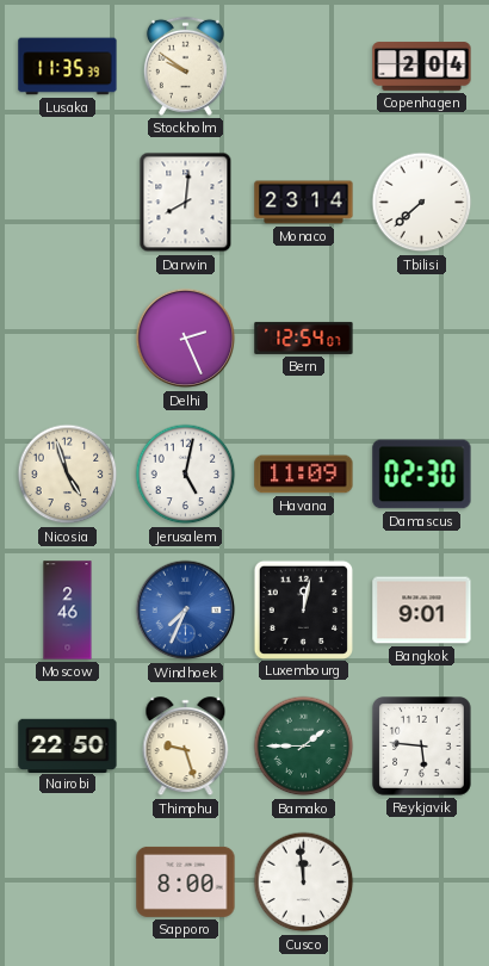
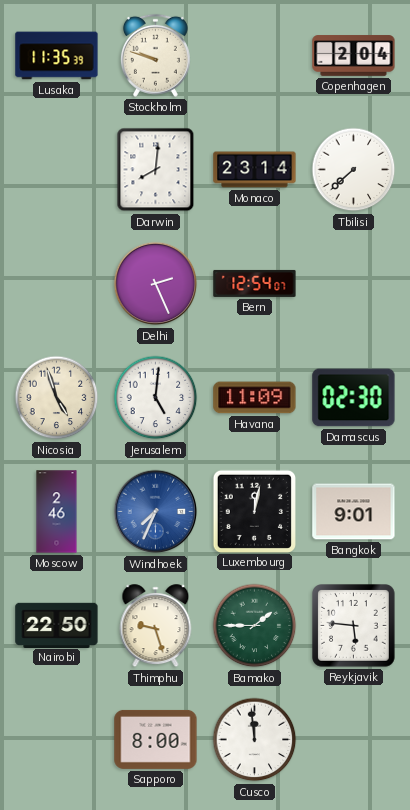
Stockholm: 9:51 -> 9:48
Jerusalem: 5:02 -> 5:01
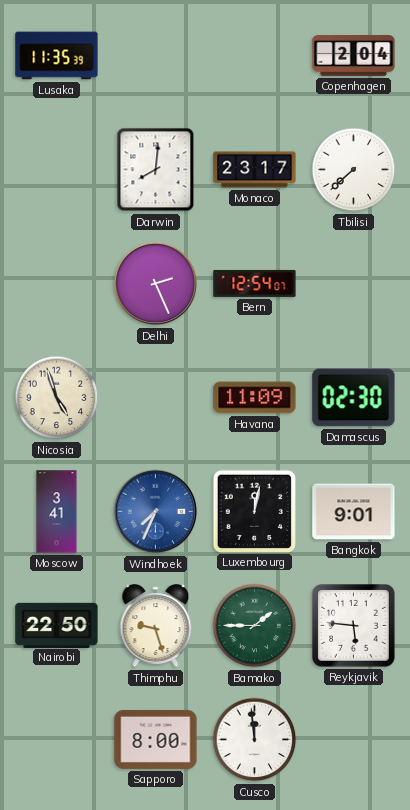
Stockholm: 9:48 -> none
Monaco: 23:14 -> 23:17
Jerusalem: 5:01 -> none
Moscow: 2:46 -> 3:41
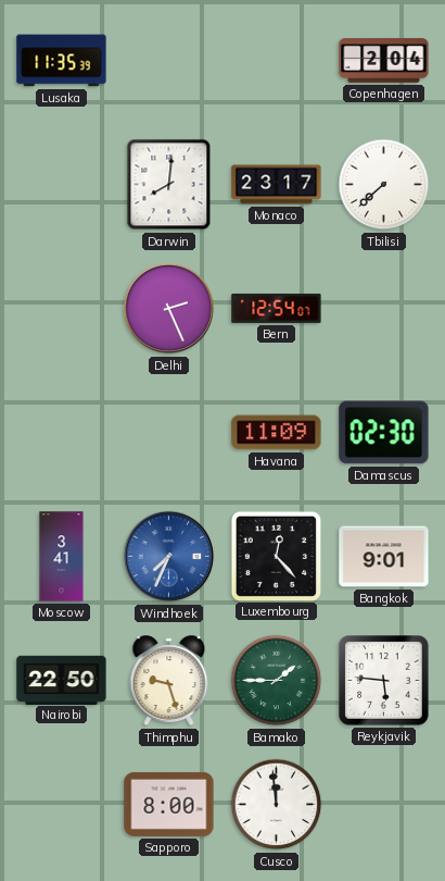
Nicosia: 4:57 -> none
Luxembourg: 12:02 -> 12:23
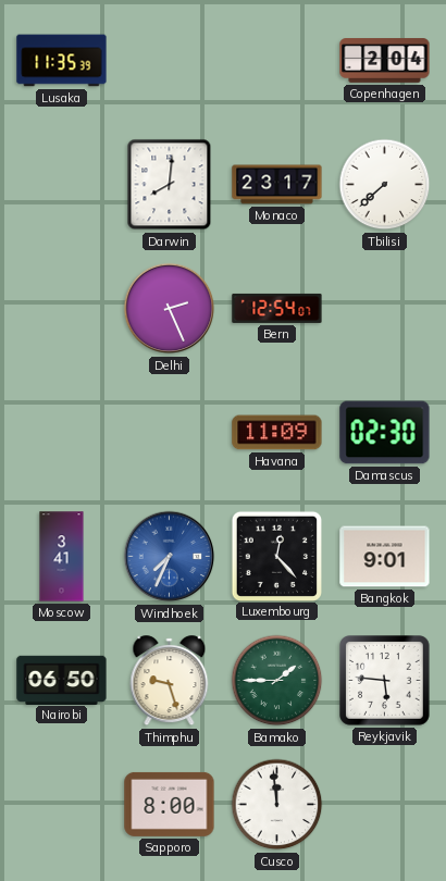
Nairobi: 22:50 -> 06:50
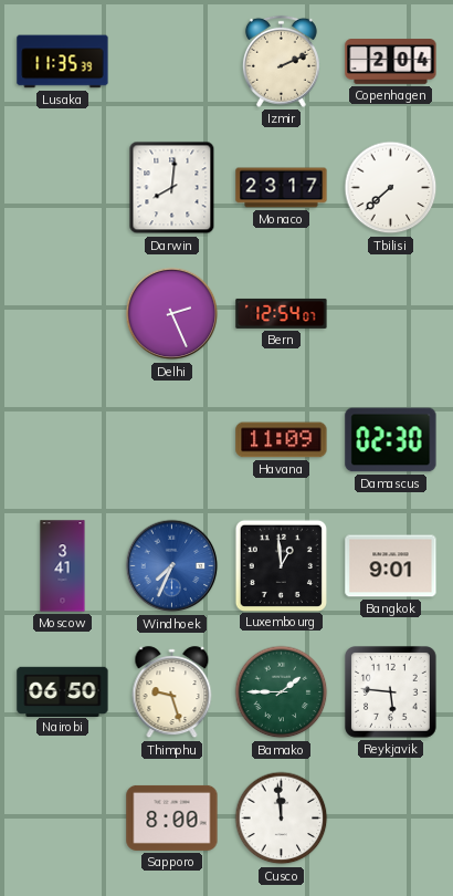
Izmir: none -> 2:11
Luxembourg: 12:23 -> 12:59
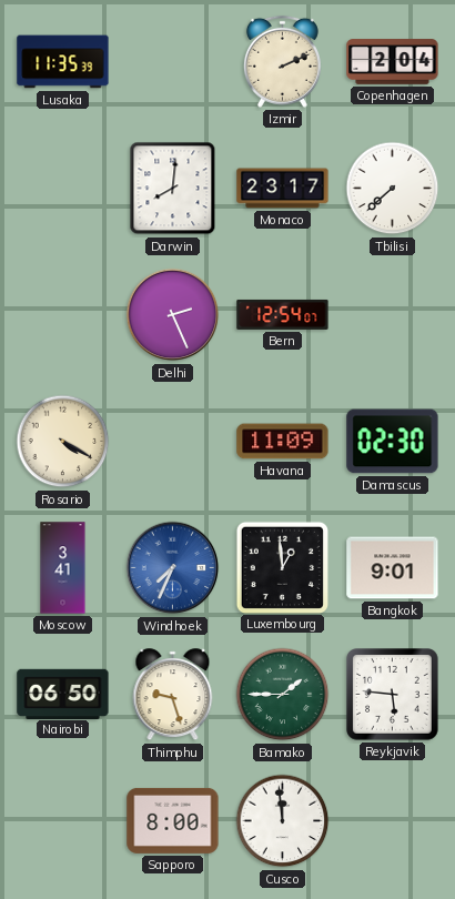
Rosario: none -> 4:20
